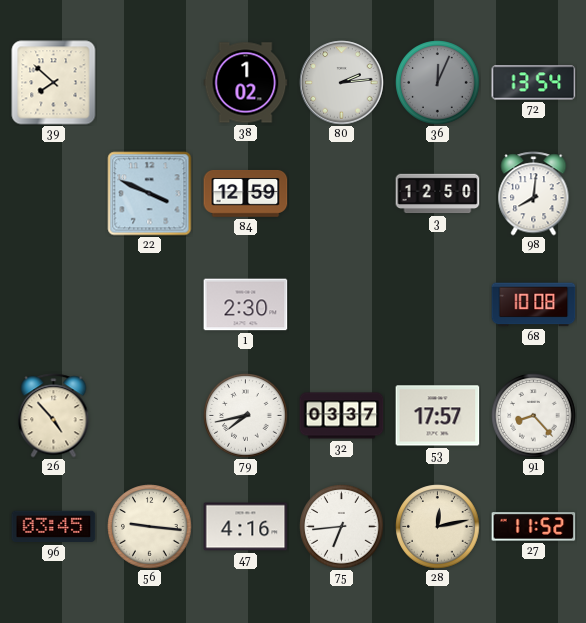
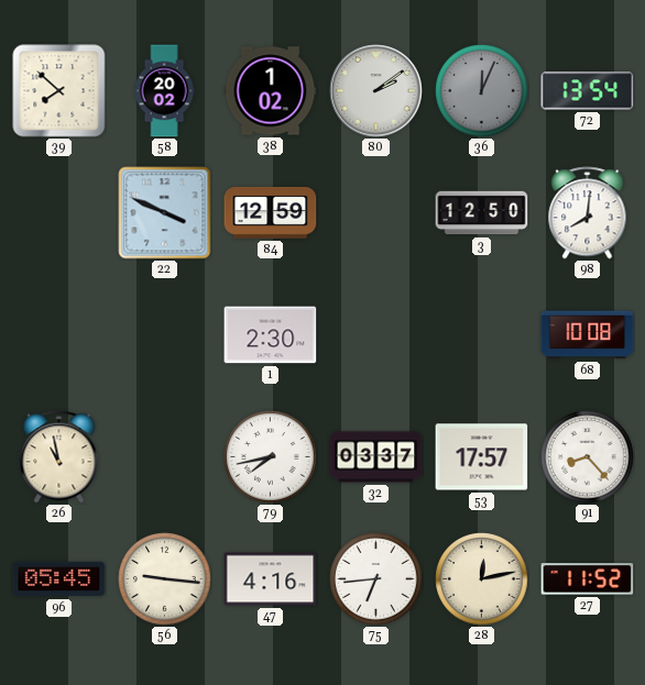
58: none -> 20:02
80: 2:14 -> 2:09
26: 4:53 -> 10:58
96: 03:45 -> 05:45
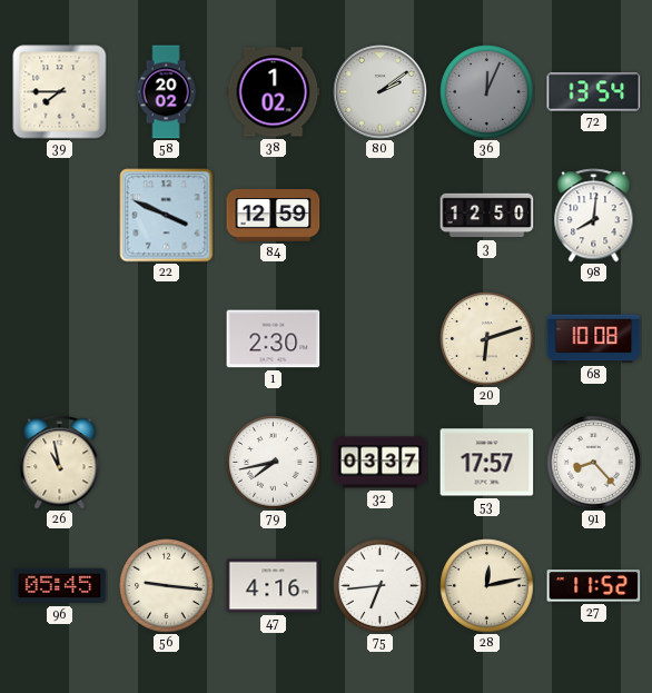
39: 7:52 -> 7:45
20: none -> 6:12
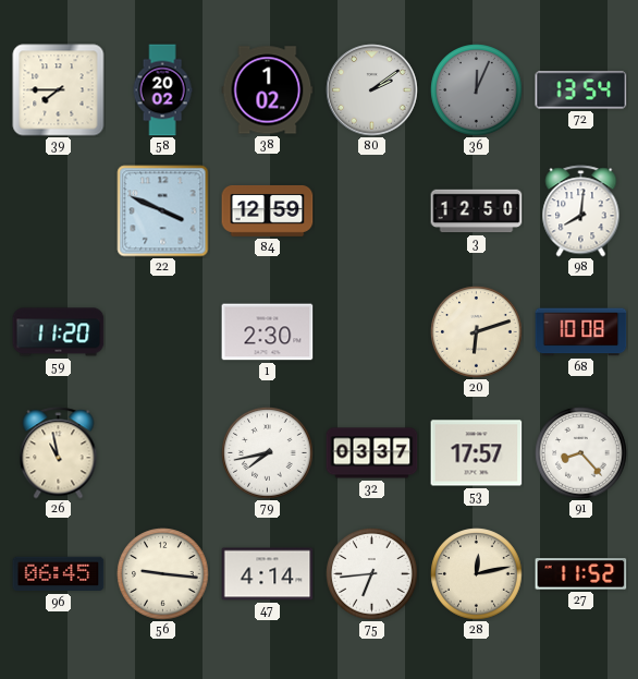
59: none -> 11:20
96: 05:45 -> 06:45
47: 4:16 -> 4:14
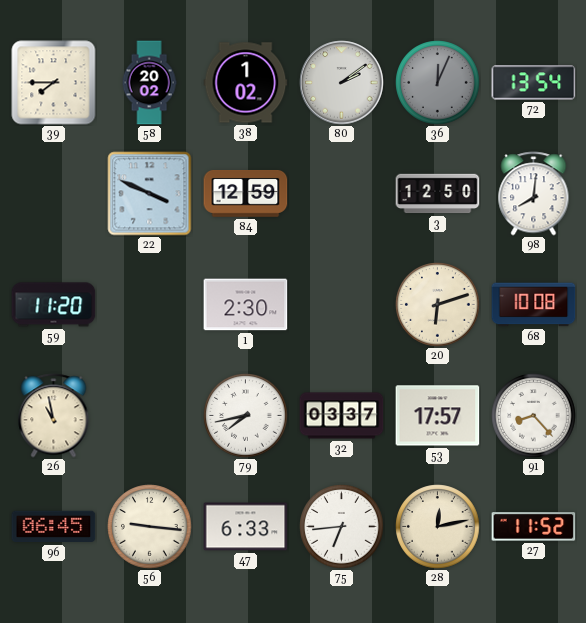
47: 4:14 -> 6:33
